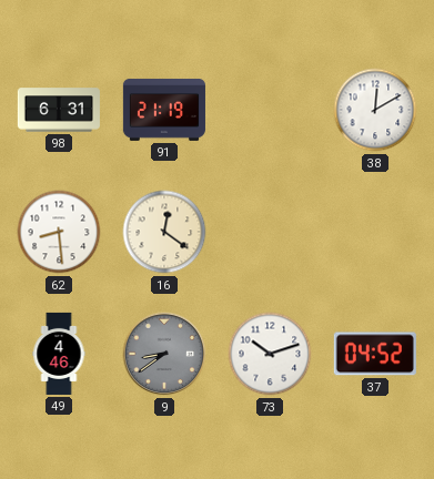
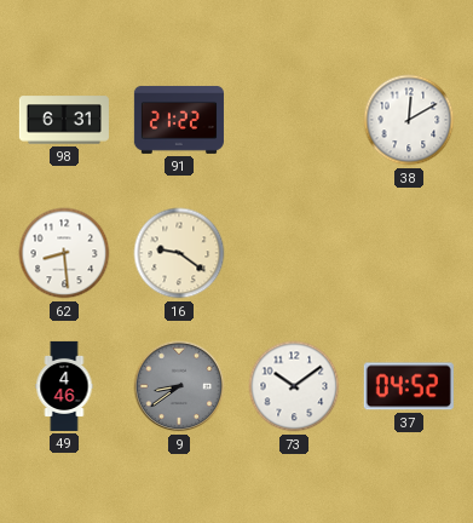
91: 21:19 -> 21:22
16: 12:21 -> 9:21
73: 10:12 -> 10:09
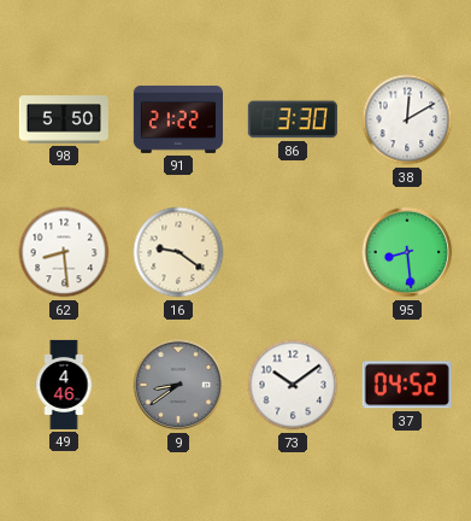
98: 6:31 -> 5:50
86: none -> 3:30
95: none -> 8:29
